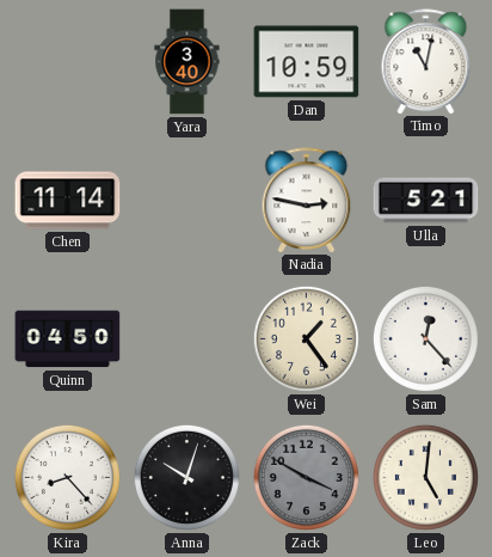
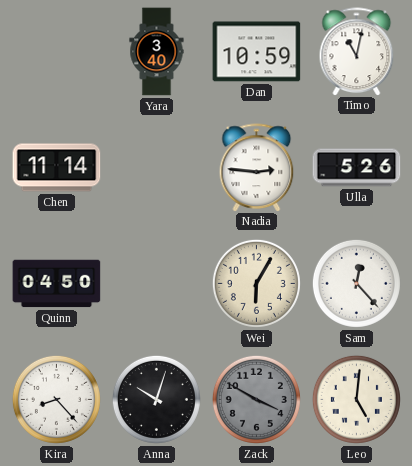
Nadia: 2:47 -> 2:46
Ulla: 5:21 -> 5:26
Wei: 1:24 -> 6:05
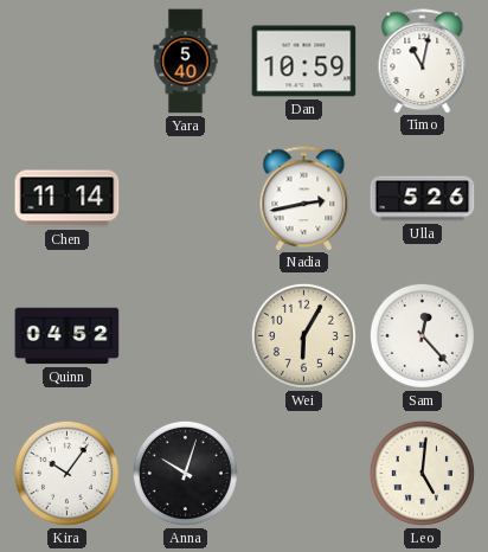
Yara: 3:40 -> 5:40
Nadia: 2:46 -> 2:43
Quinn: 04:50 -> 04:52
Kira: 8:23 -> 10:06
Zack: 3:50 -> none
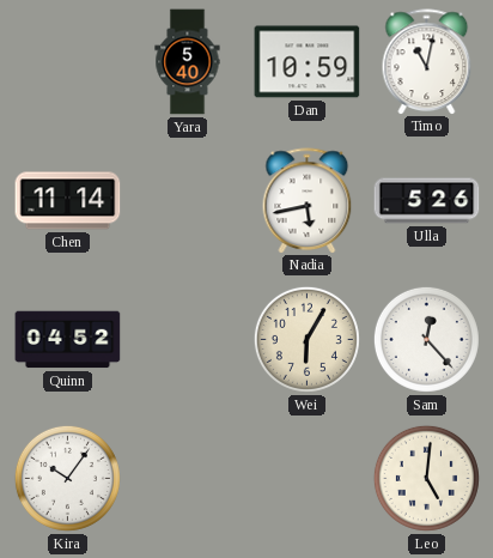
Nadia: 2:43 -> 5:43
Anna: 10:03 -> none
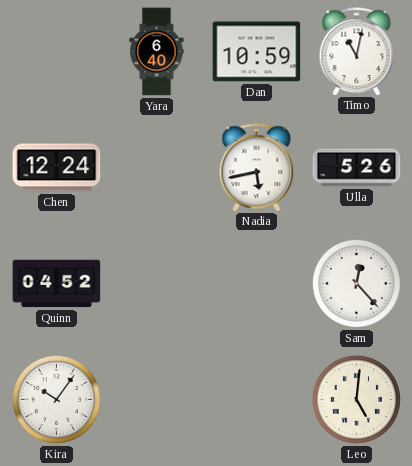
Yara: 5:40 -> 6:40
Chen: 11:14 -> 12:24
Wei: 6:05 -> none
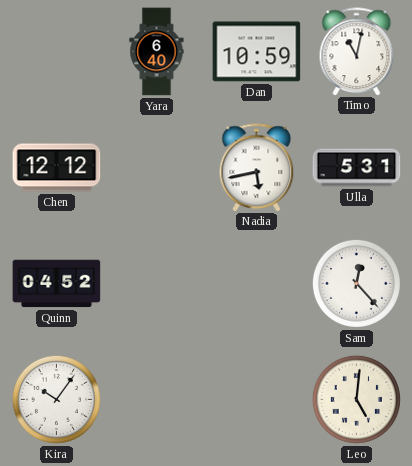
Chen: 12:24 -> 12:12
Ulla: 5:26 -> 5:31
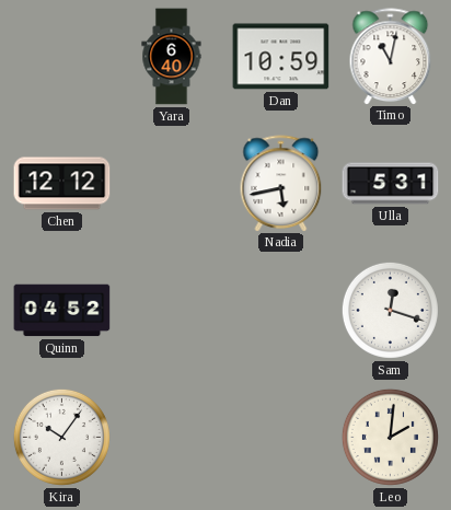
Sam: 12:23 -> 12:18
Leo: 5:01 -> 2:01
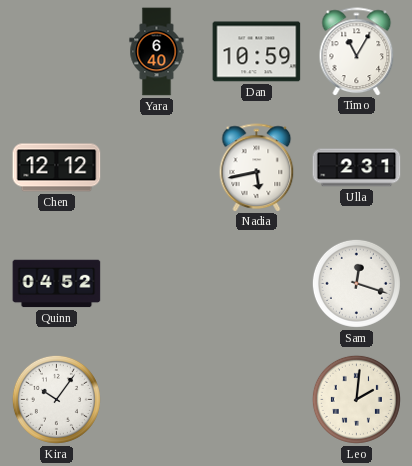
Timo: 11:02 -> 11:05
Ulla: 5:31 -> 2:31
